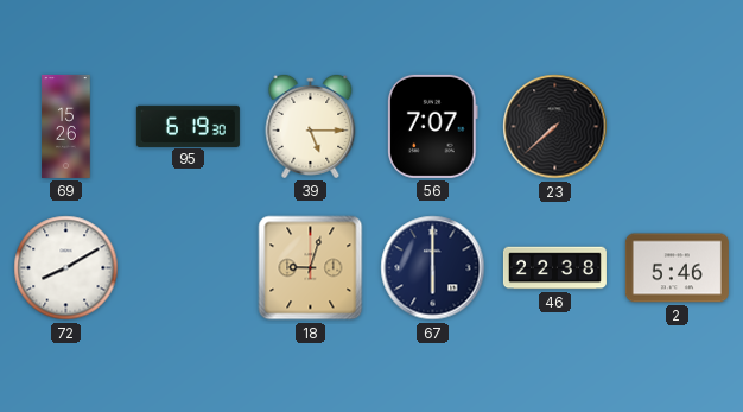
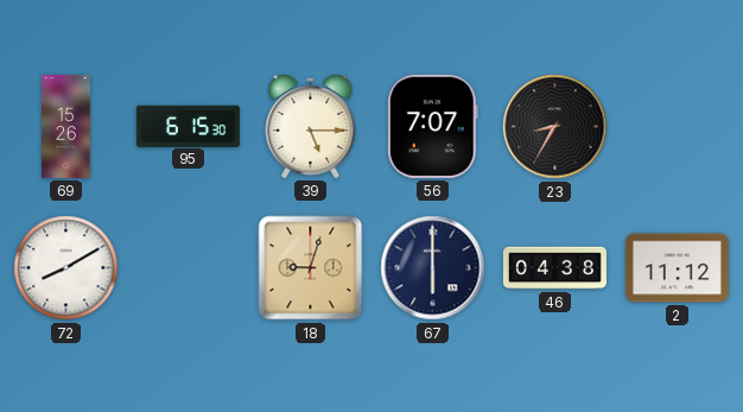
95: 6:19 -> 6:15
23: 7:38 -> 8:35
46: 22:38 -> 04:38
2: 5:46 -> 11:12
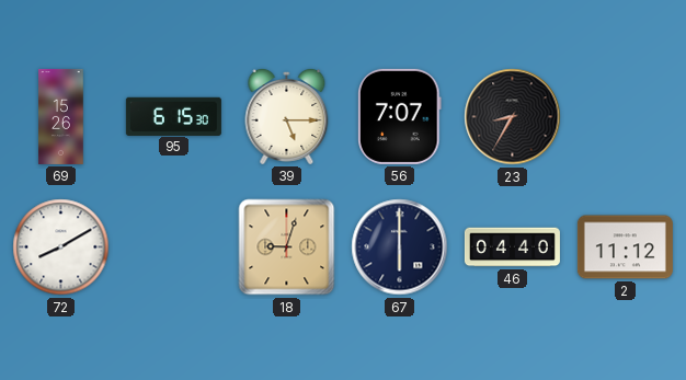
46: 04:38 -> 04:40
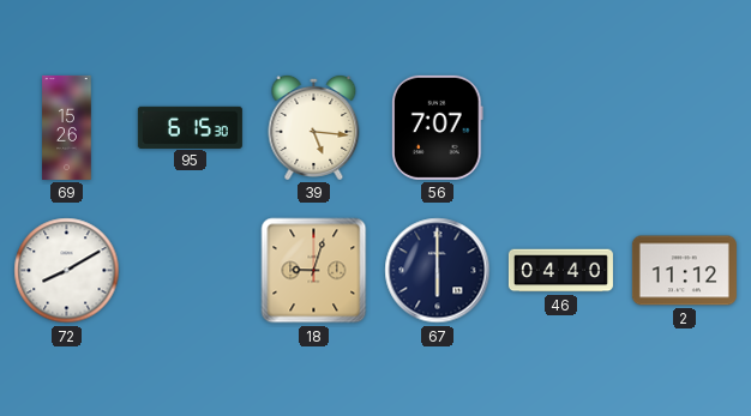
39: 5:15 -> 5:16
23: 8:35 -> none
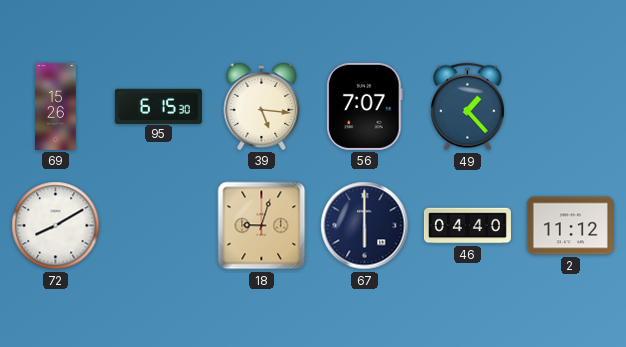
49: none -> 1:23
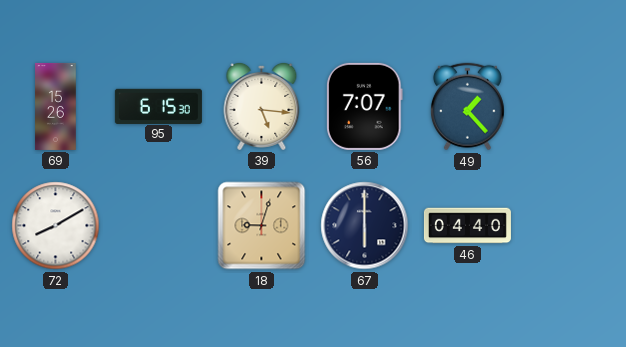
2: 11:12 -> none
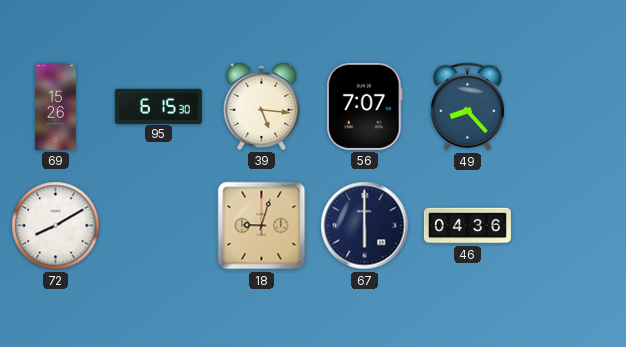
49: 1:23 -> 8:23
46: 04:40 -> 04:36
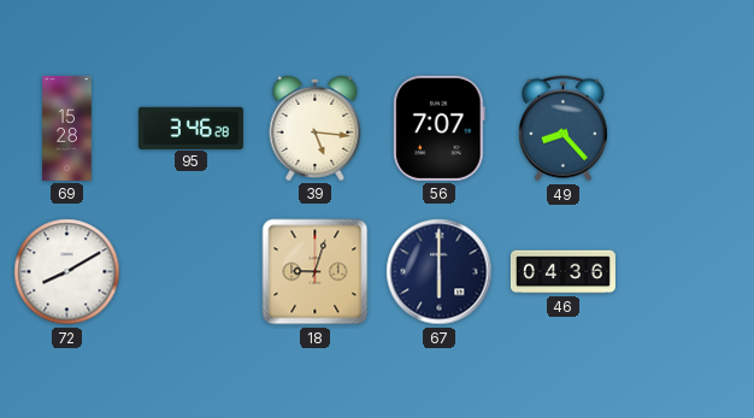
69: 15:26 -> 15:28
95: 6:15 -> 3:46
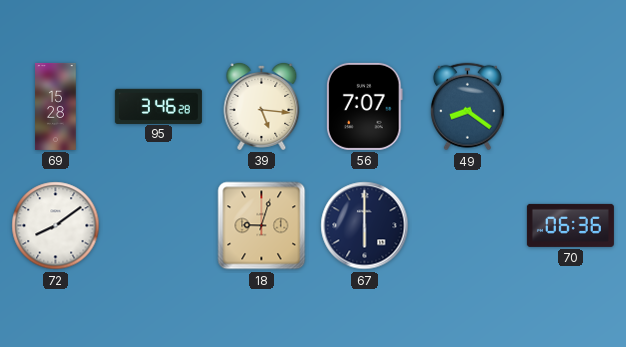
49: 8:23 -> 8:21
72: 8:10 -> 8:09
46: 04:36 -> none
70: none -> 06:36
